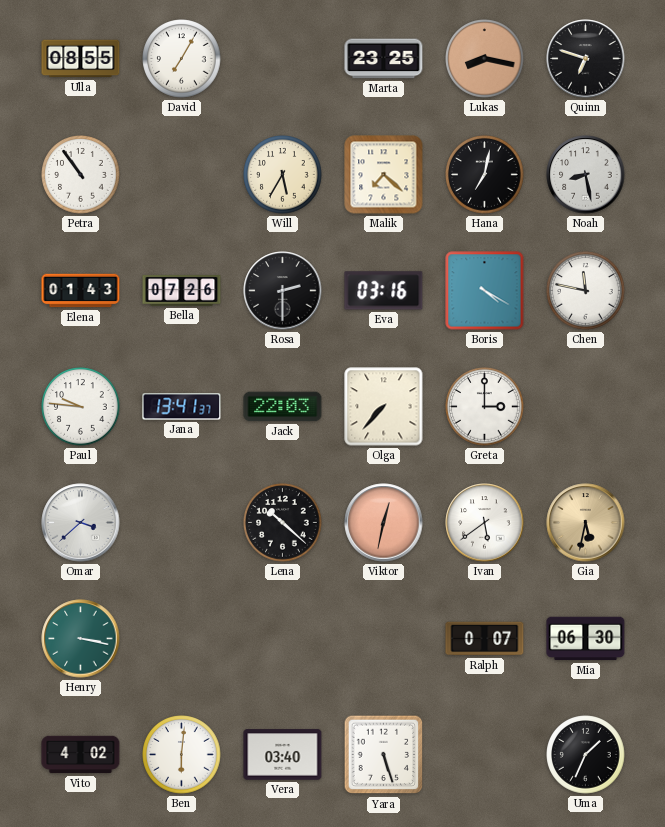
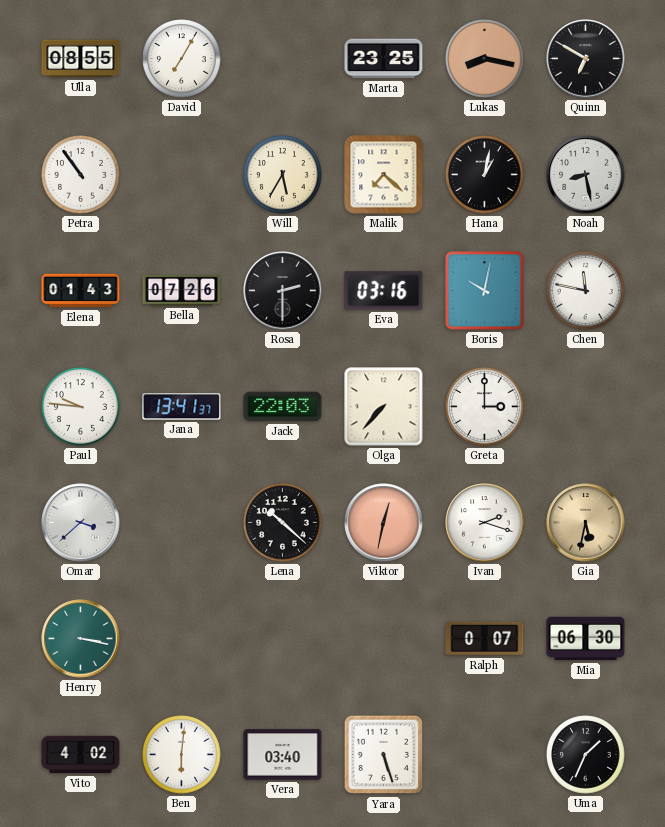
Quinn: 6:48 -> 6:50
Hana: 7:02 -> 1:02
Boris: 4:20 -> 10:02
Ivan: 5:39 -> 2:18
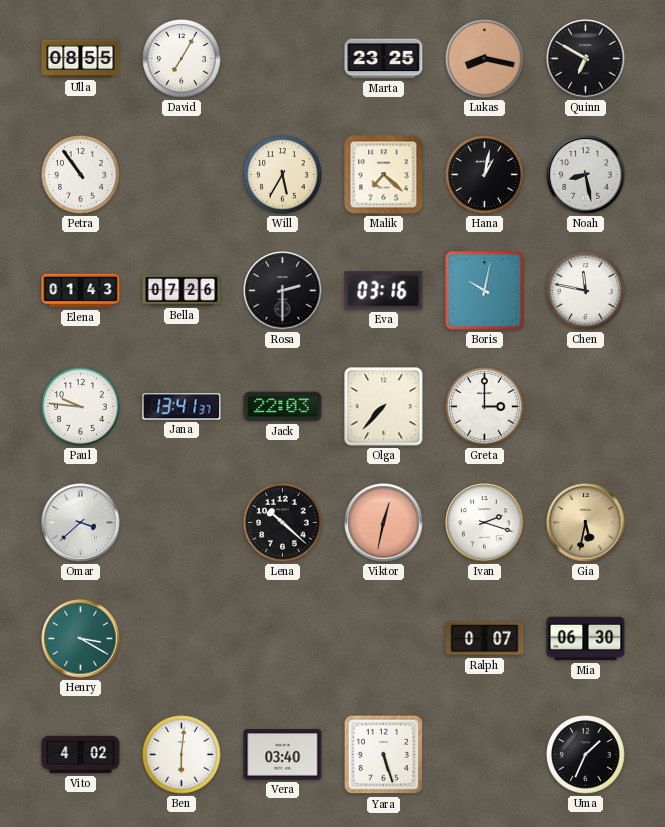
Henry: 3:17 -> 3:20
